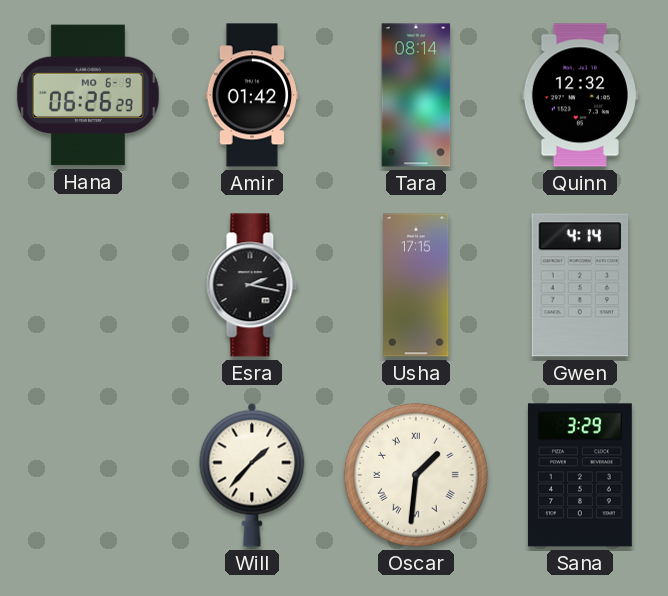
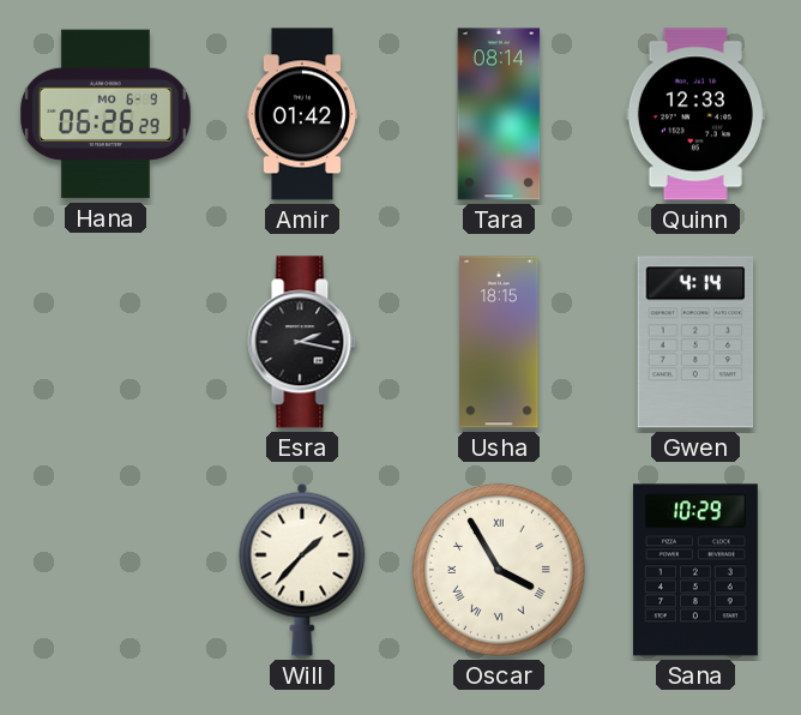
Quinn: 12:32 -> 12:33
Usha: 17:15 -> 18:15
Oscar: 1:31 -> 3:55
Sana: 3:29 -> 10:29
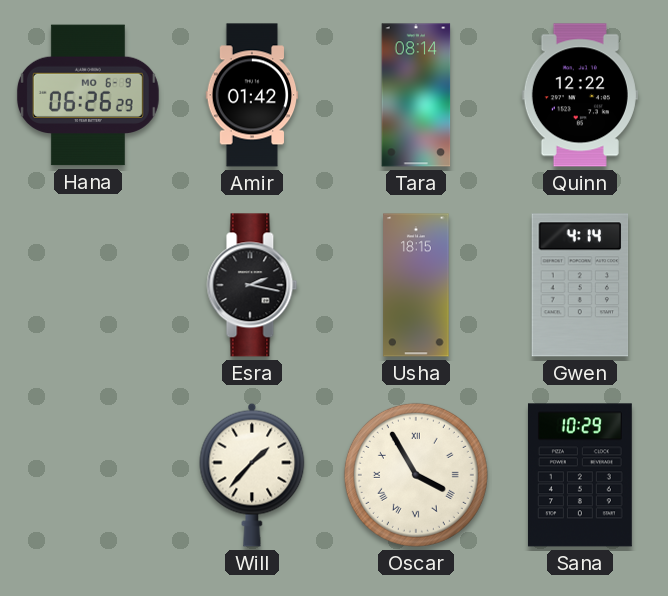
Quinn: 12:33 -> 12:22
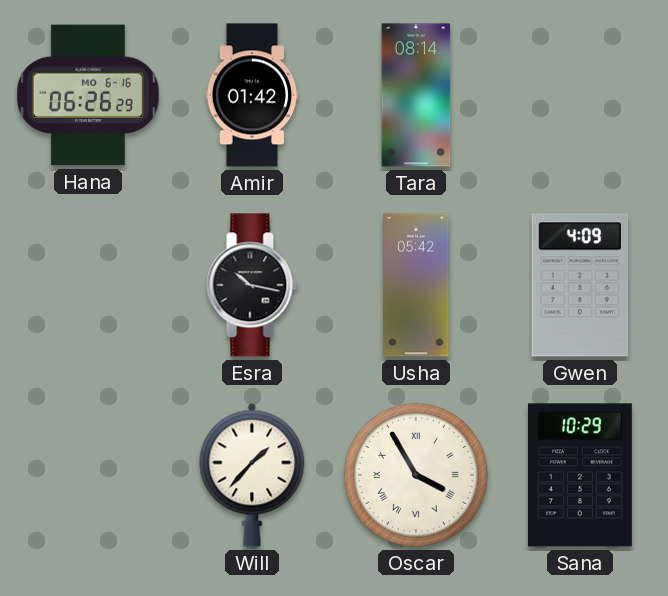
Hana date: MO 6-9 -> MO 6-16
Quinn: 12:22 -> none
Esra: 2:17 -> 10:17
Usha: 18:15 -> 05:42
Gwen: 4:14 -> 4:09
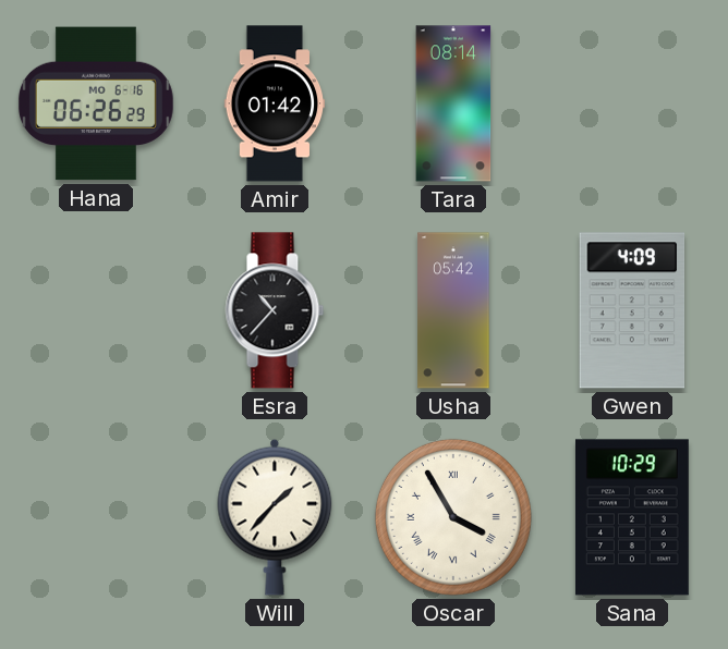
Esra: 10:17 -> 10:37
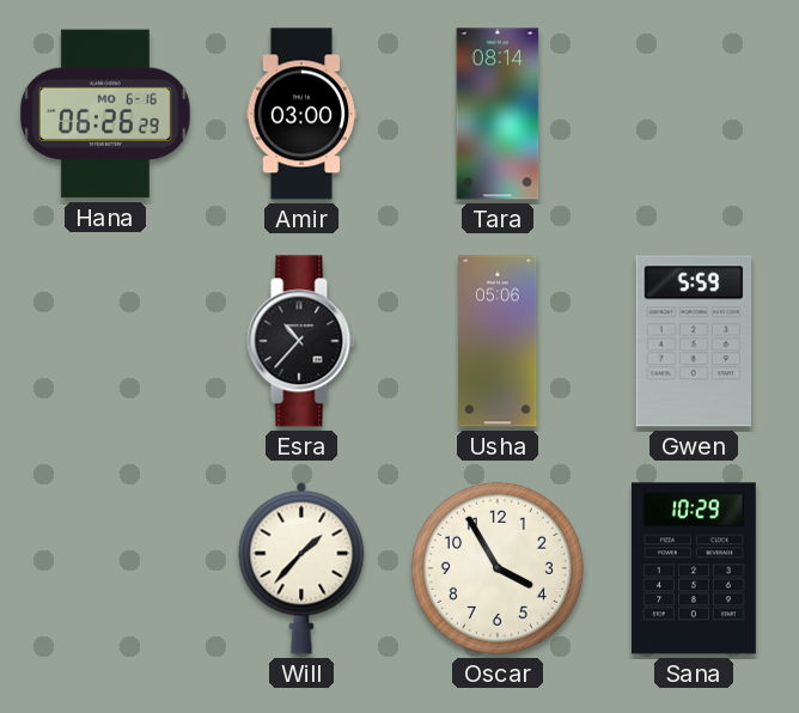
Amir: 01:42 -> 03:00
Usha: 05:42 -> 05:06
Gwen: 4:09 -> 5:59
Oscar numerals: Roman -> Arabic
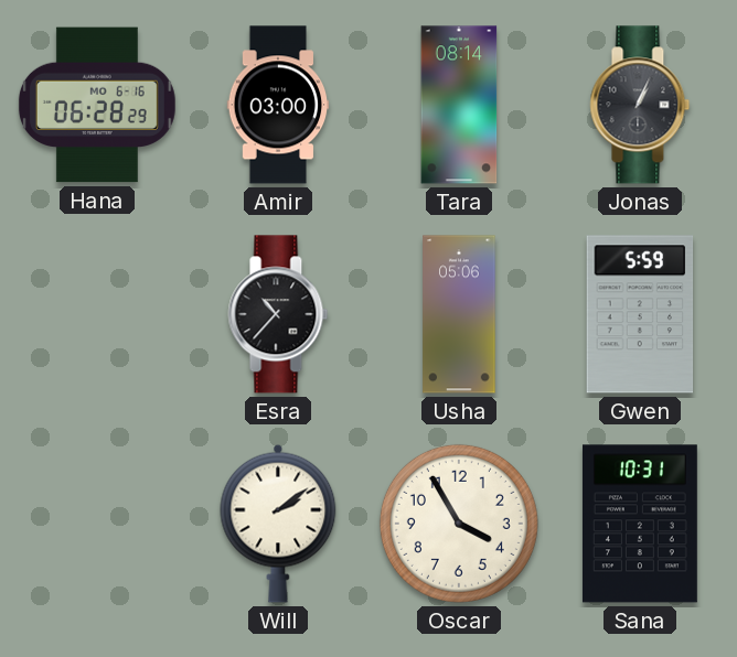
Hana: 06:26 -> 06:28
Jonas: none -> 1:04
Will: 1:37 -> 2:09
Sana: 10:29 -> 10:31
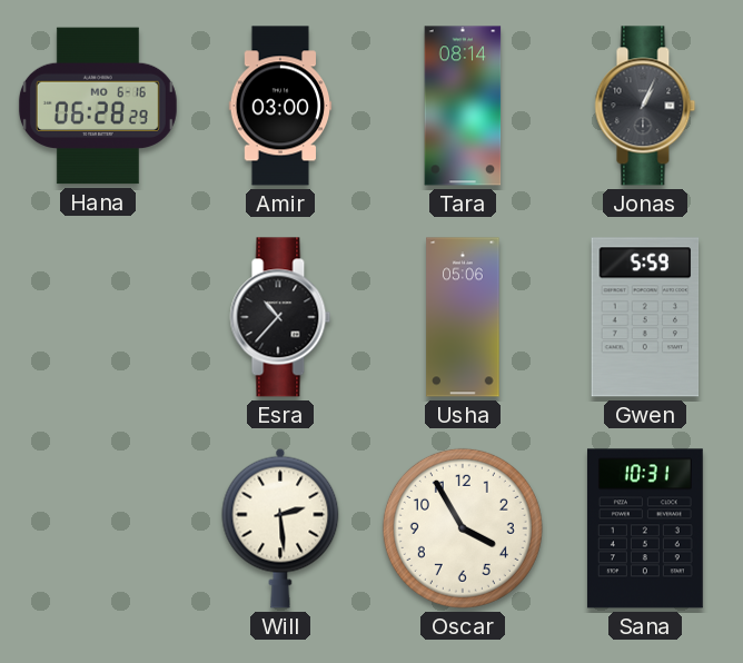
Will: 2:09 -> 2:29
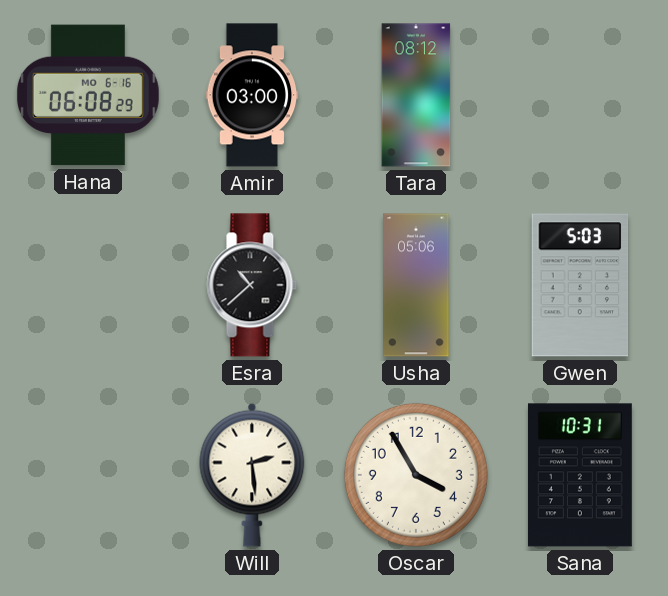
Hana: 06:28 -> 06:08
Tara: 08:14 -> 08:12
Jonas: 1:04 -> none
Esra: 10:37 -> 10:38
Gwen: 5:59 -> 5:03
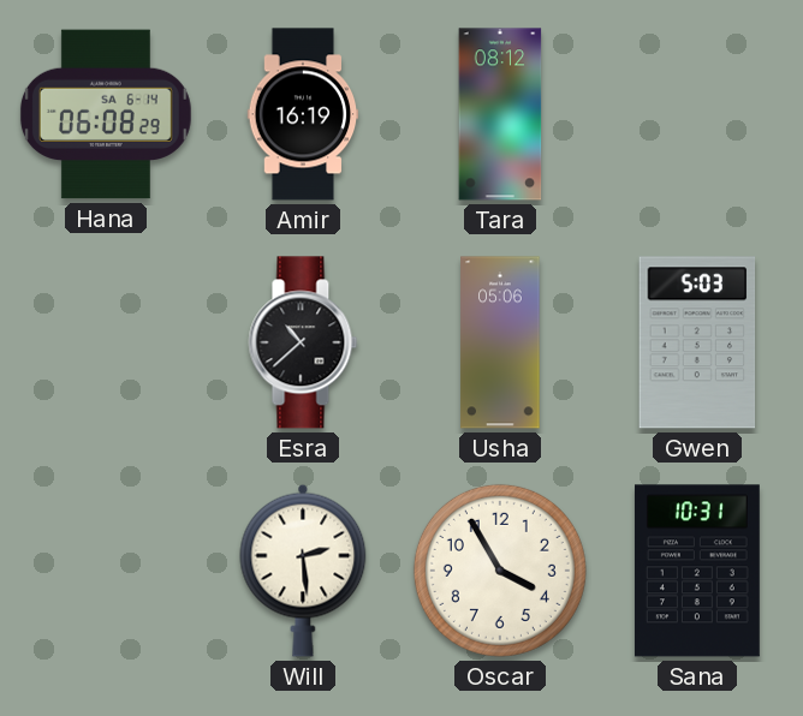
Hana date: MO 6-16 -> SA 6-14
Amir: 03:00 -> 16:19
